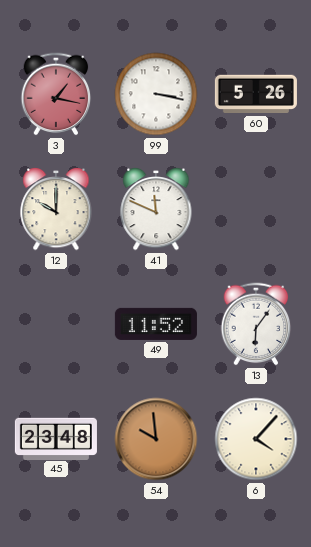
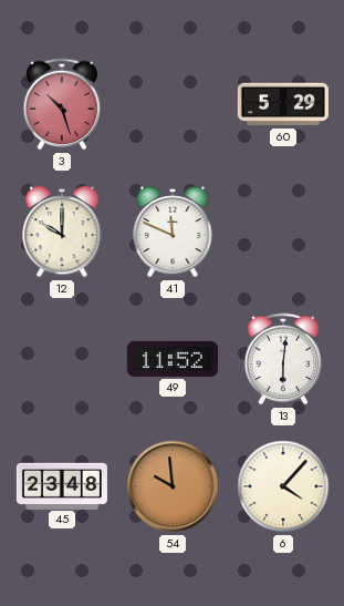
3: 1:17 -> 10:27
99: 3:17 -> none
60: 5:26 -> 5:29
13: 6:06 -> 6:01
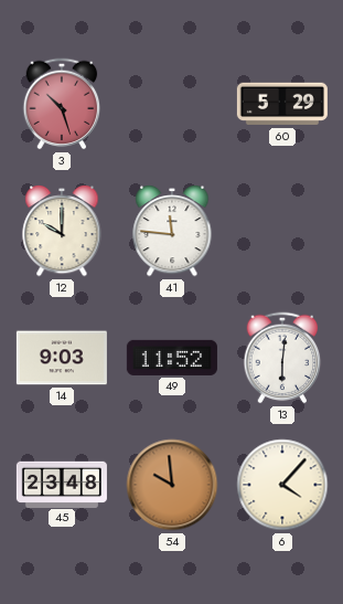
41: 11:49 -> 11:46
14: none -> 9:03
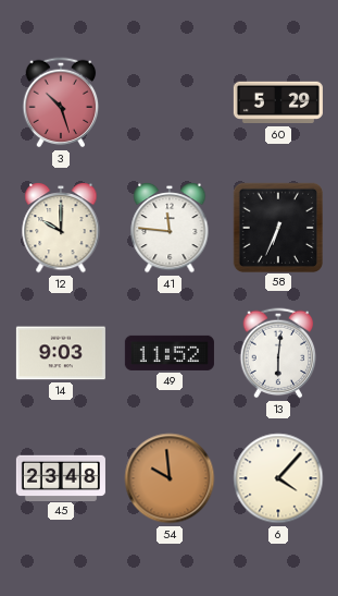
58: none -> 6:34
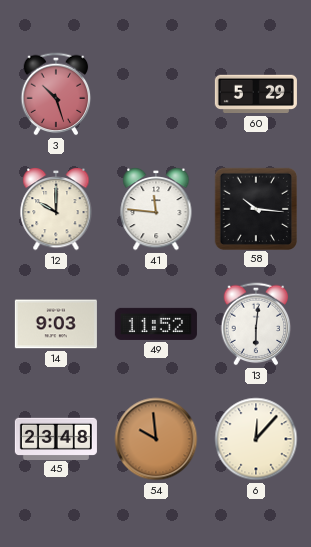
58: 6:34 -> 10:16
6: 4:07 -> 12:07
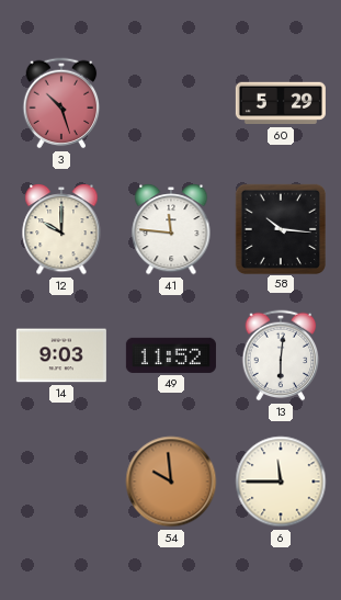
45: 23:48 -> none
6: 12:07 -> 11:45
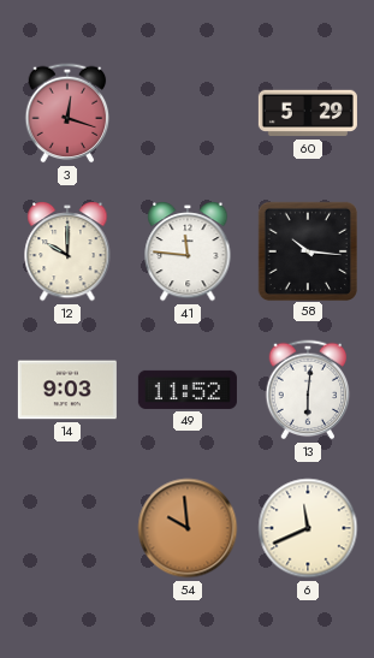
3: 10:27 -> 12:18
6: 11:45 -> 11:41
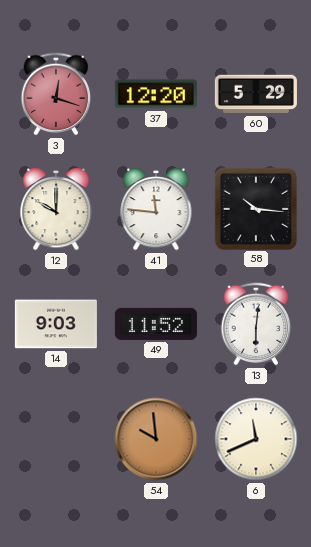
37: none -> 12:20
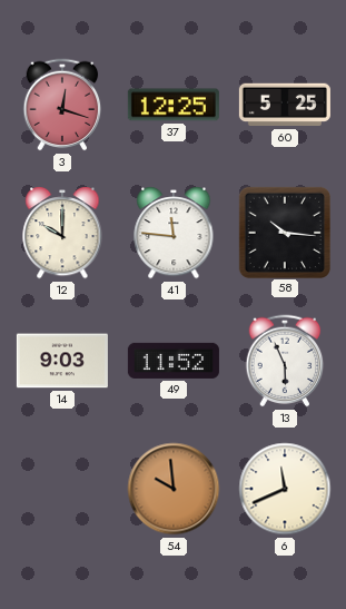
37: 12:20 -> 12:25
60: 5:29 -> 5:25
13: 6:01 -> 5:56
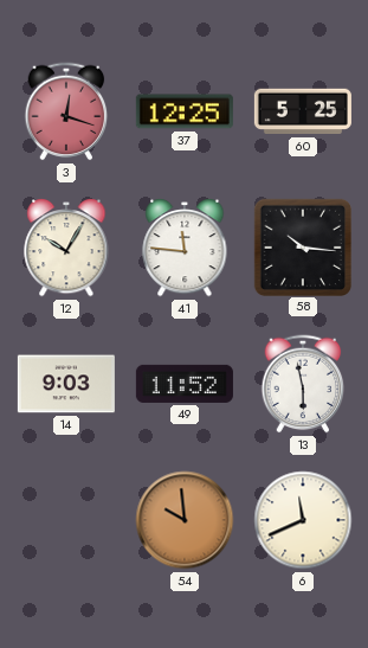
12: 10:00 -> 10:05
13: 5:56 -> 5:58
